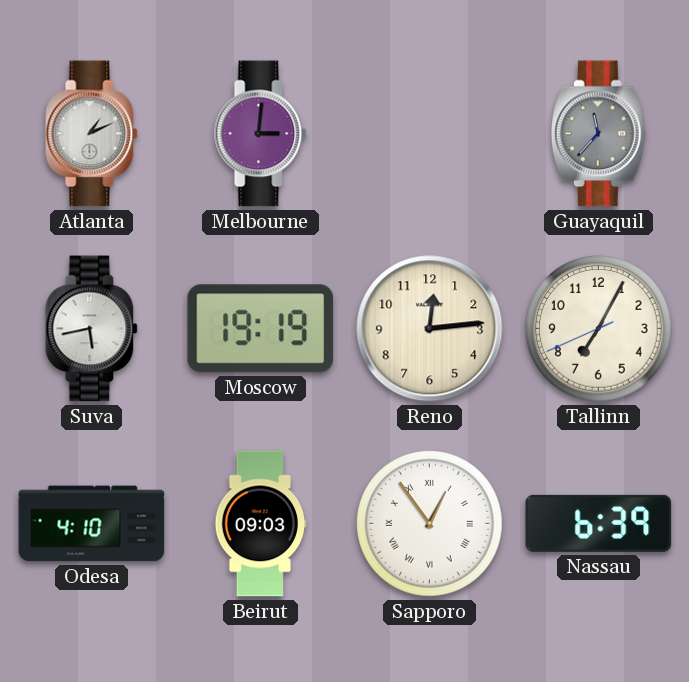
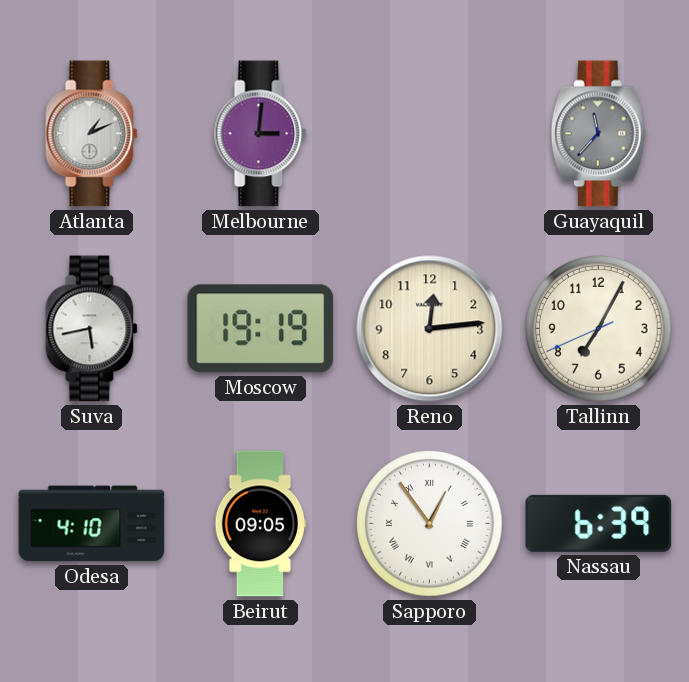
Beirut: 09:03 -> 09:05
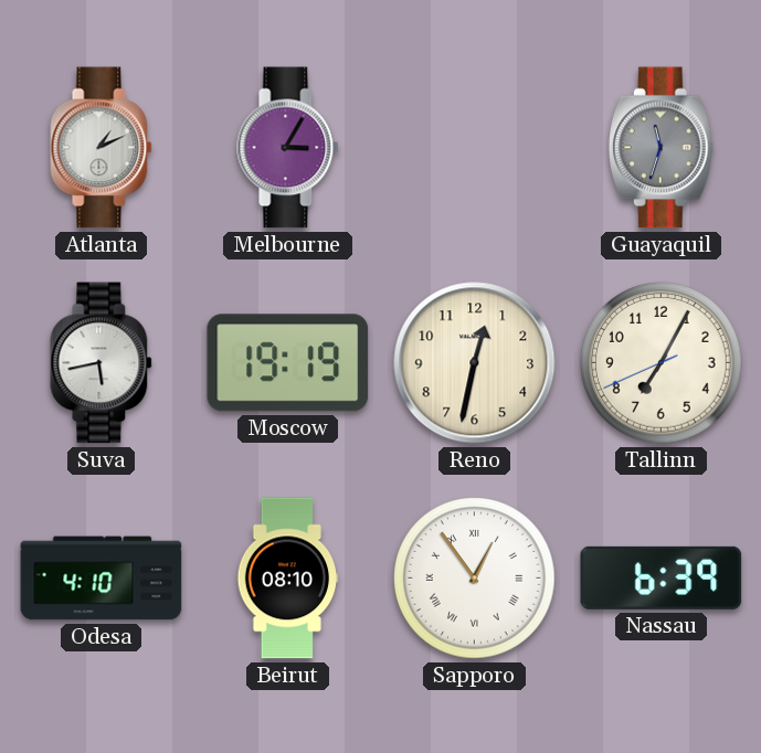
Melbourne: 3:01 -> 3:05
Guayaquil: 11:37 -> 11:33
Reno: 12:14 -> 12:32
Beirut: 09:05 -> 08:10
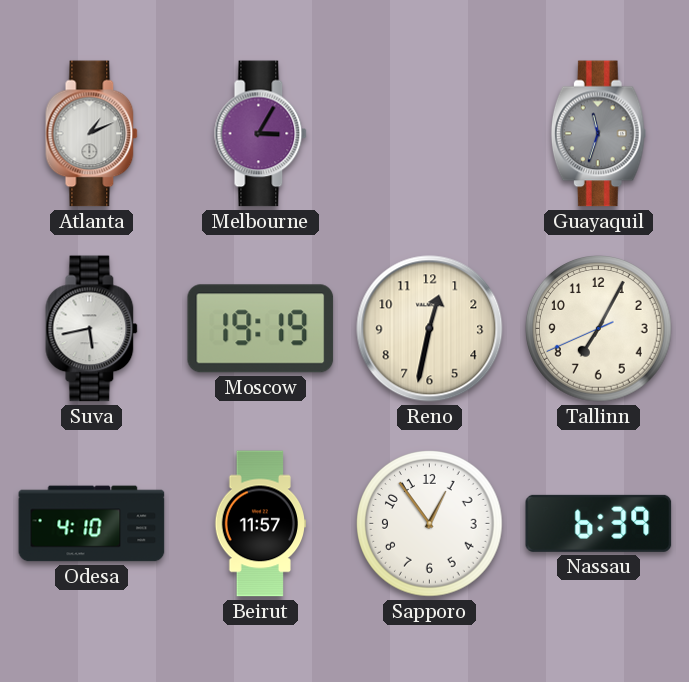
Beirut: 08:10 -> 11:57
Sapporo numerals: Roman -> Arabic
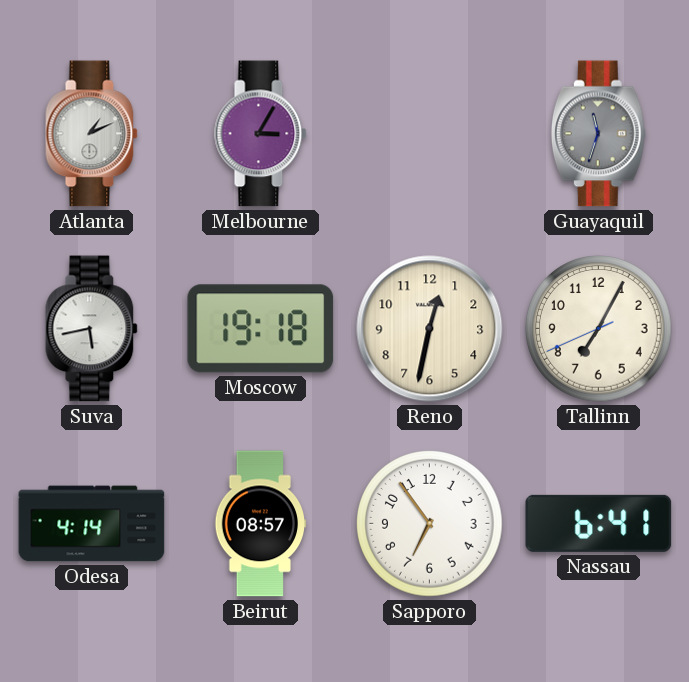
Moscow: 19:19 -> 19:18
Odesa: 4:10 -> 4:14
Beirut: 11:57 -> 08:57
Sapporo: 12:54 -> 6:54
Nassau: 6:39 -> 6:41
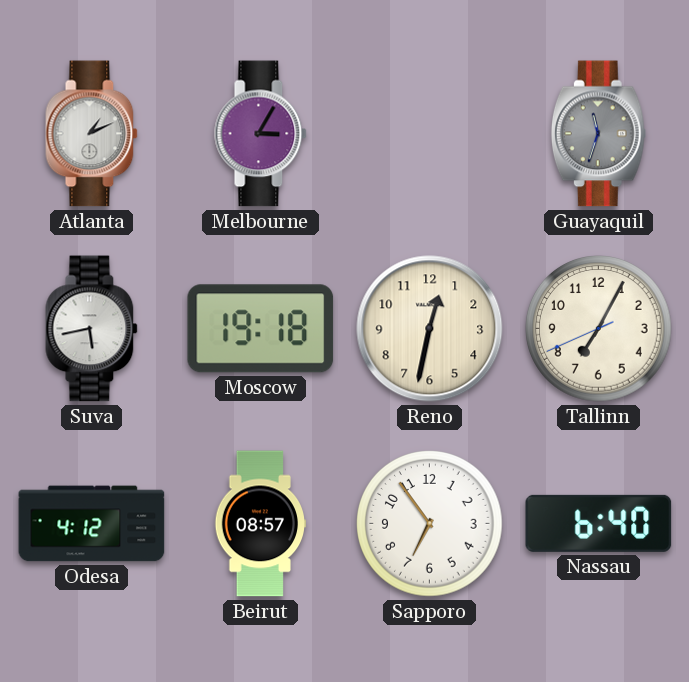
Odesa: 4:14 -> 4:12
Nassau: 6:41 -> 6:40
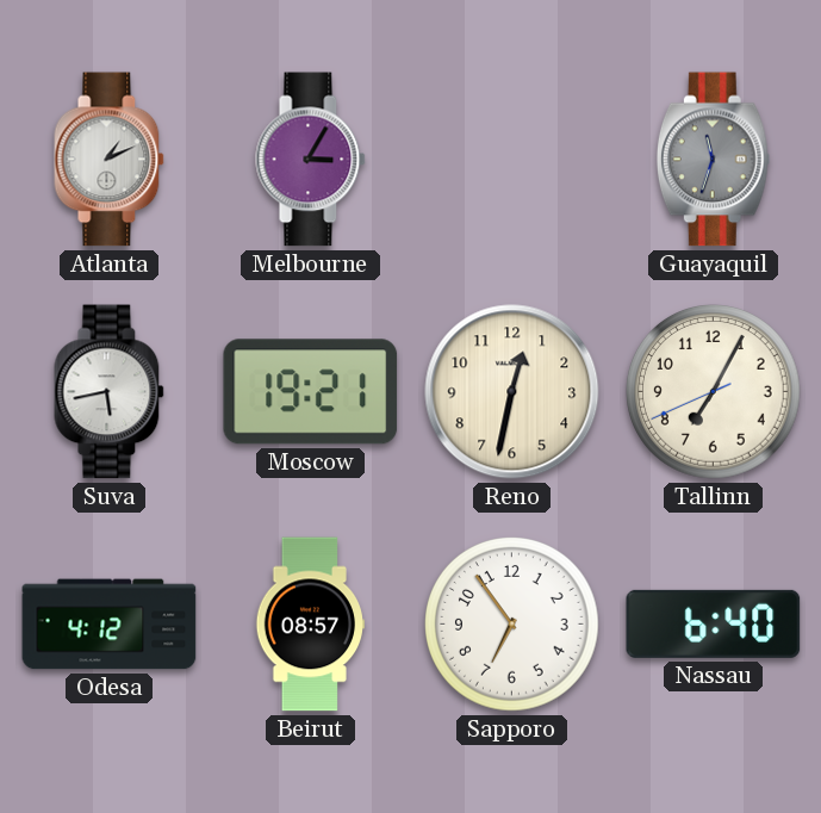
Moscow: 19:18 -> 19:21
